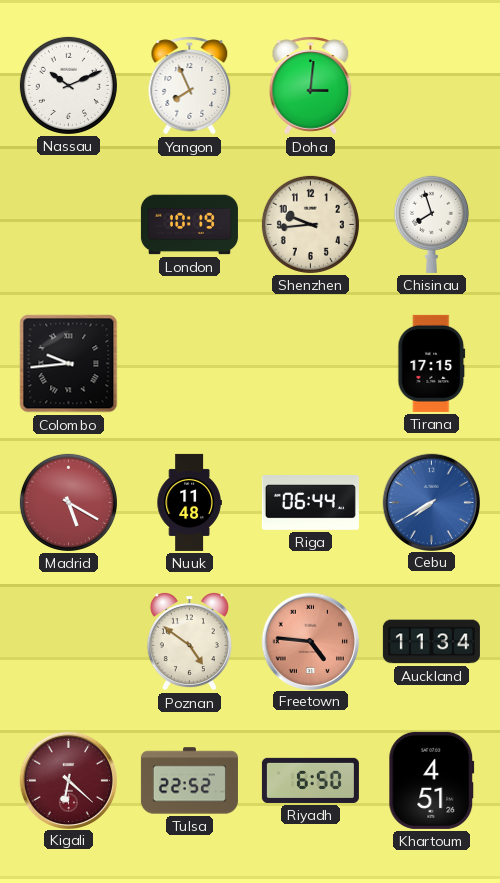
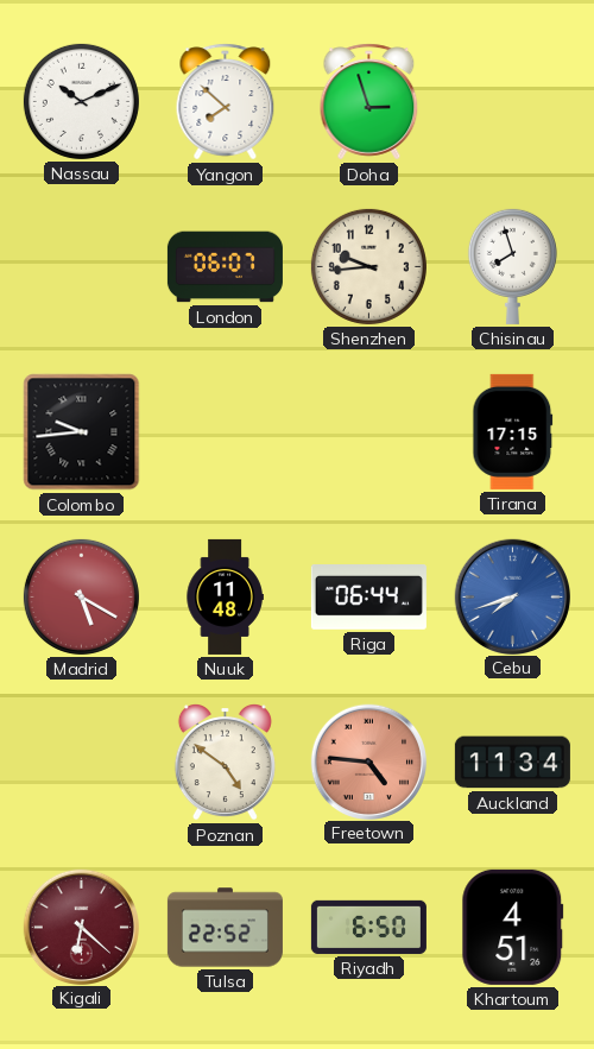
Yangon: 7:56 -> 7:52
Doha: 3:01 -> 2:57
London: 10:19 -> 06:07
Cebu: 7:40 -> 7:42
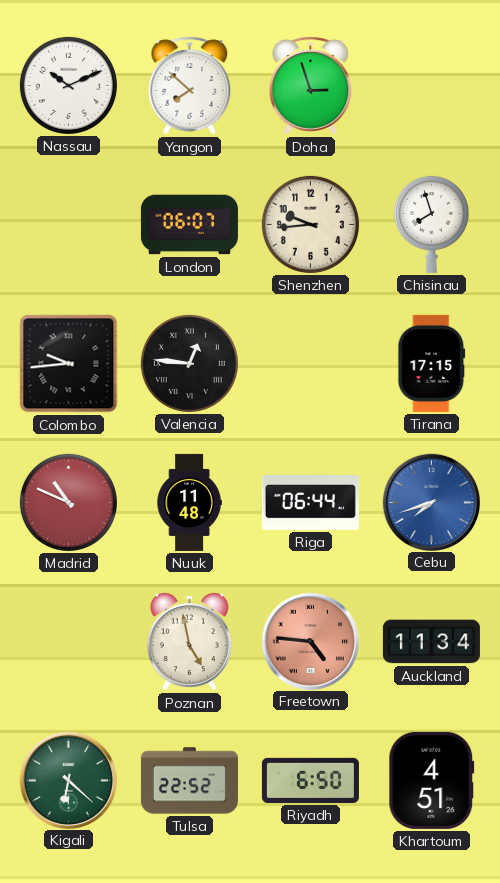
Valencia: none -> 12:46
Madrid: 5:20 -> 10:49
Poznan: 4:51 -> 4:58
Kigali dial: burgundy -> green
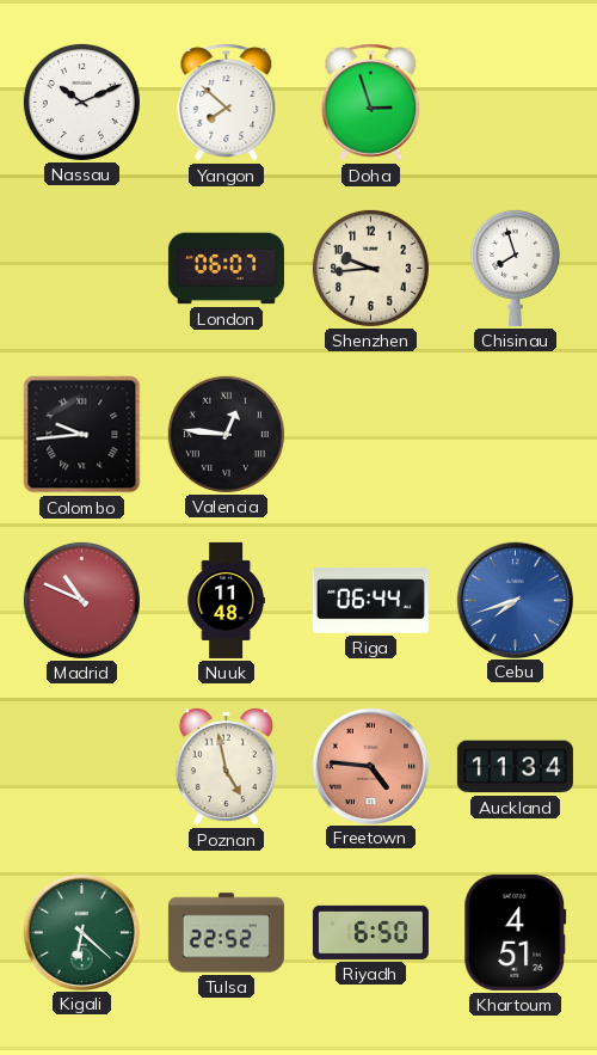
Tirana: 17:15 -> none
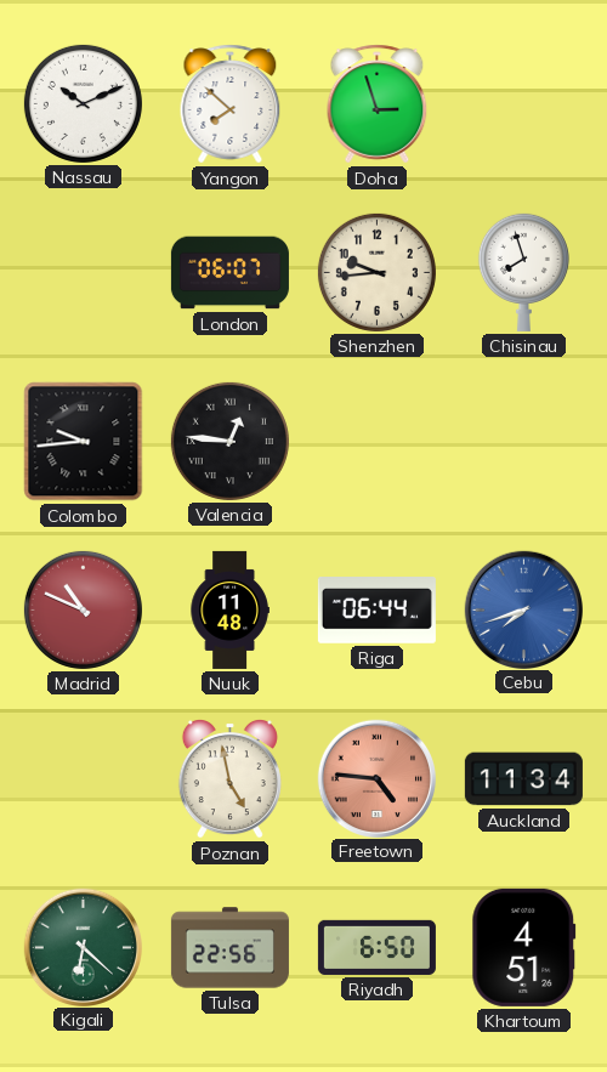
Tulsa: 22:52 -> 22:56
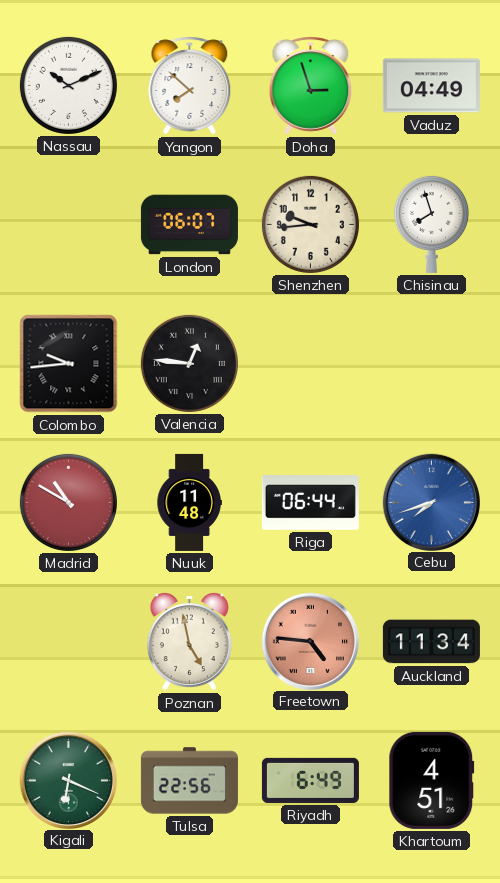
Vaduz: none -> 04:49
Madrid: 10:49 -> 10:50
Kigali: 6:22 -> 6:19
Riyadh: 6:50 -> 6:49
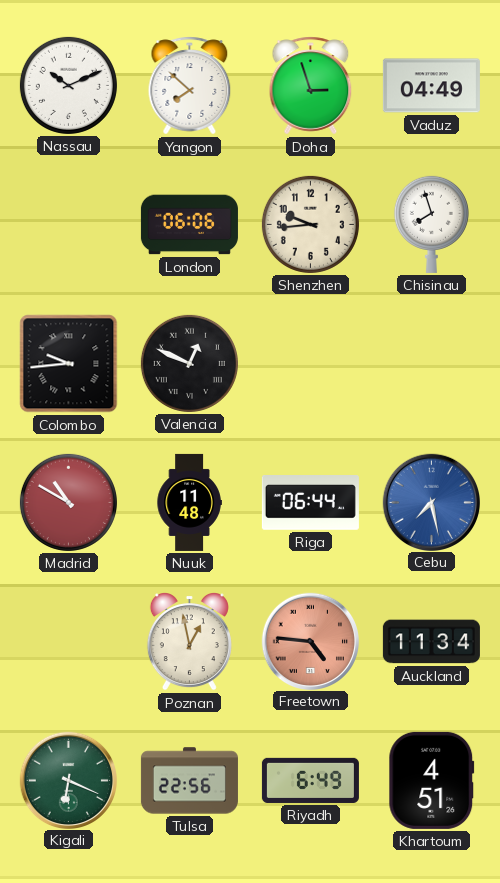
London: 06:07 -> 06:06
Valencia: 12:46 -> 12:49
Cebu: 7:42 -> 7:28
Poznan: 4:58 -> 12:58
